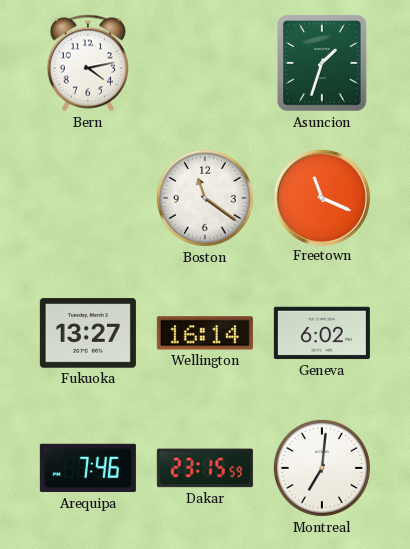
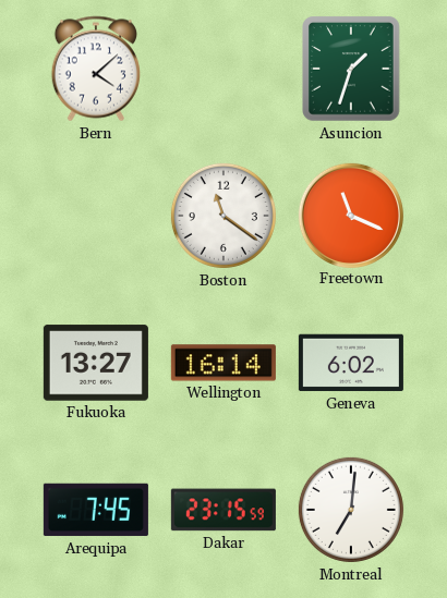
Bern: 4:13 -> 4:08
Arequipa: 7:46 -> 7:45
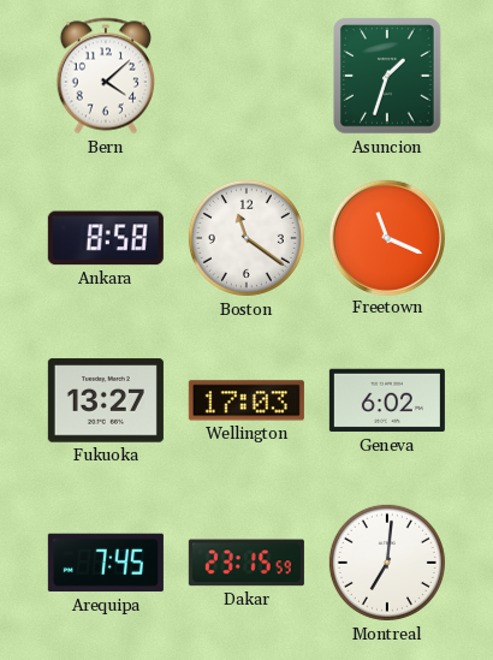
Ankara: none -> 8:58
Wellington: 16:14 -> 17:03
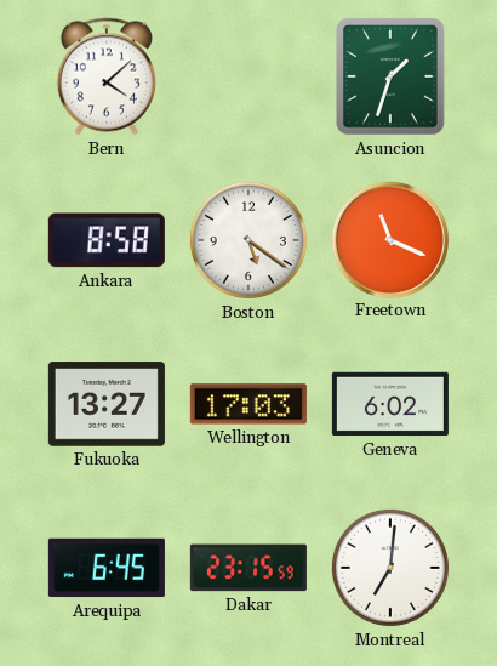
Boston: 11:21 -> 5:21
Arequipa: 7:45 -> 6:45
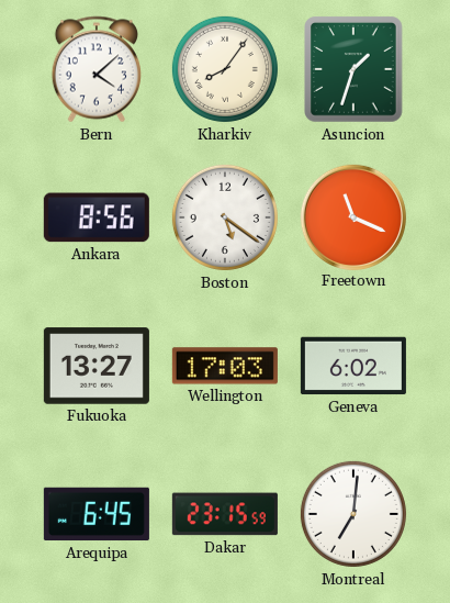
Kharkiv: none -> 8:06
Ankara: 8:58 -> 8:56
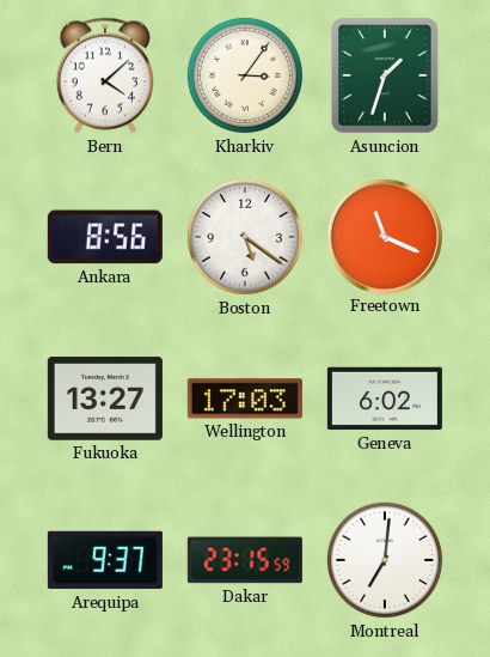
Kharkiv: 8:06 -> 3:06
Arequipa: 6:45 -> 9:37
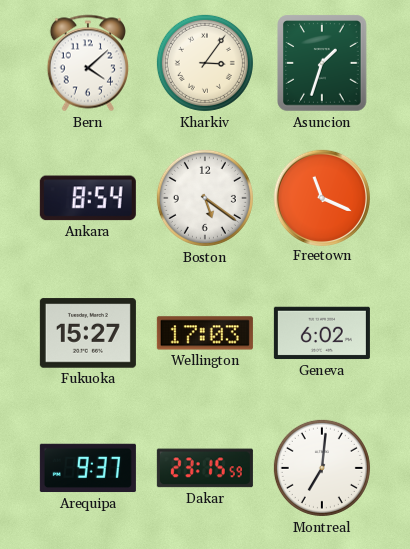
Ankara: 8:56 -> 8:54
Fukuoka: 13:27 -> 15:27
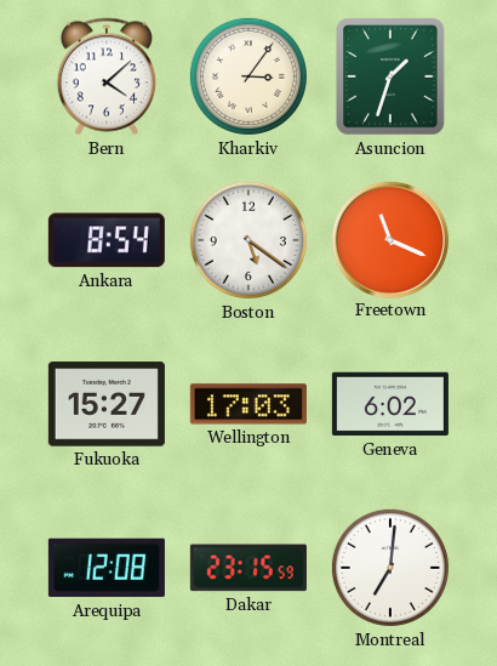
Arequipa: 9:37 -> 12:08
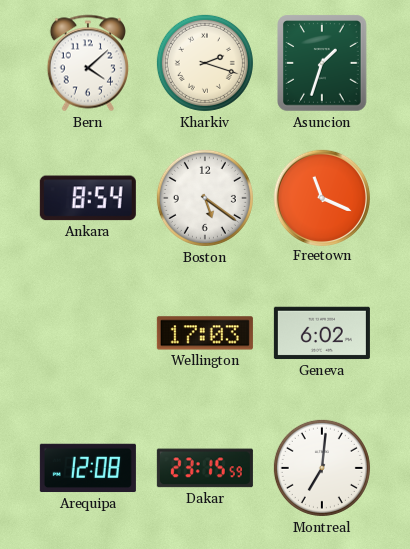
Kharkiv: 3:06 -> 2:18
Fukuoka: 15:27 -> none
